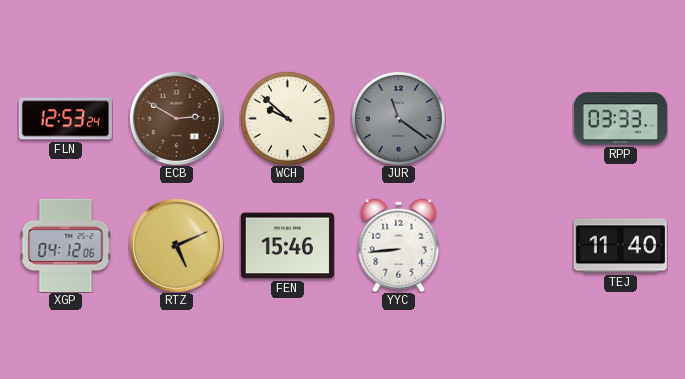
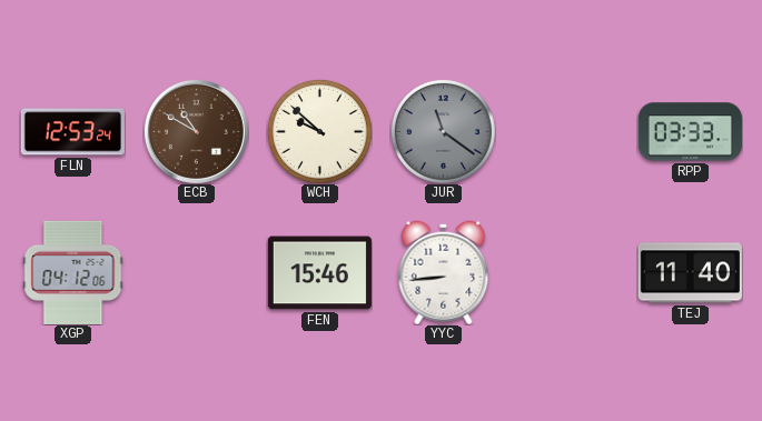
ECB: 2:50 -> 10:50
RTZ: 5:11 -> none
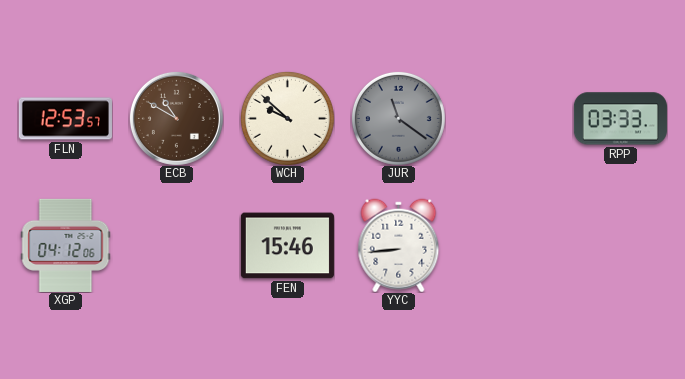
FLN: 12:53:24 -> 12:53:57
TEJ: 11:40 -> none
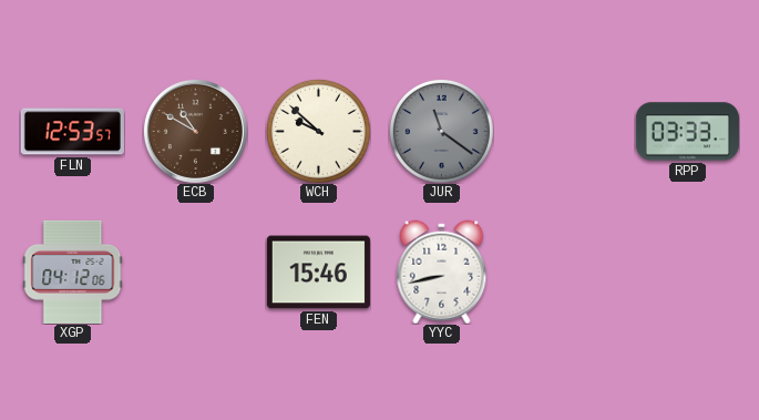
YYC: 8:44 -> 8:43
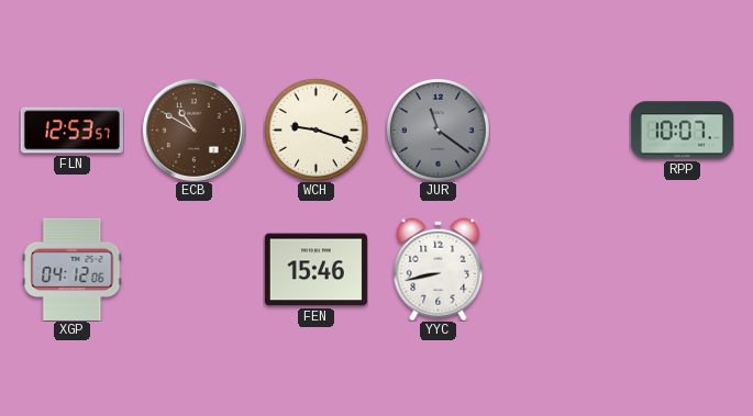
WCH: 9:52 -> 9:18
RPP: 03:33 -> 10:07
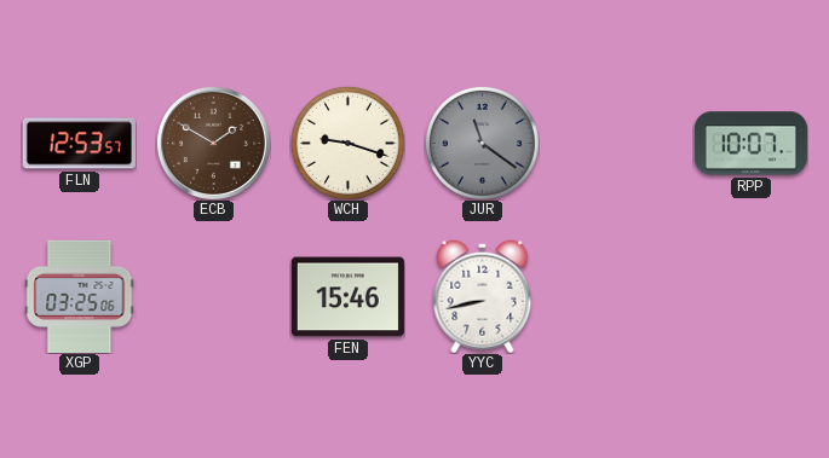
ECB: 10:50 -> 1:50
XGP: 04:12 -> 03:25
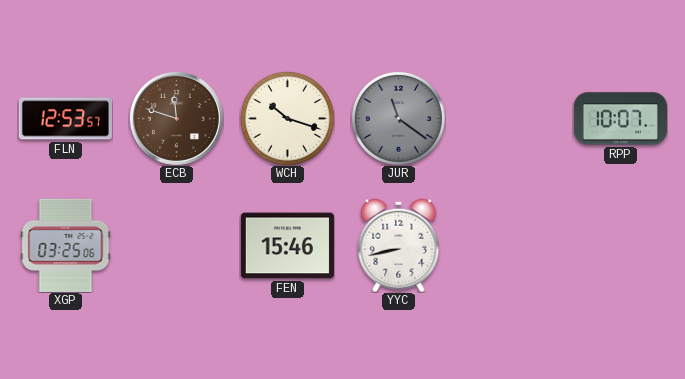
ECB: 1:50 -> 11:48
WCH: 9:18 -> 10:18
